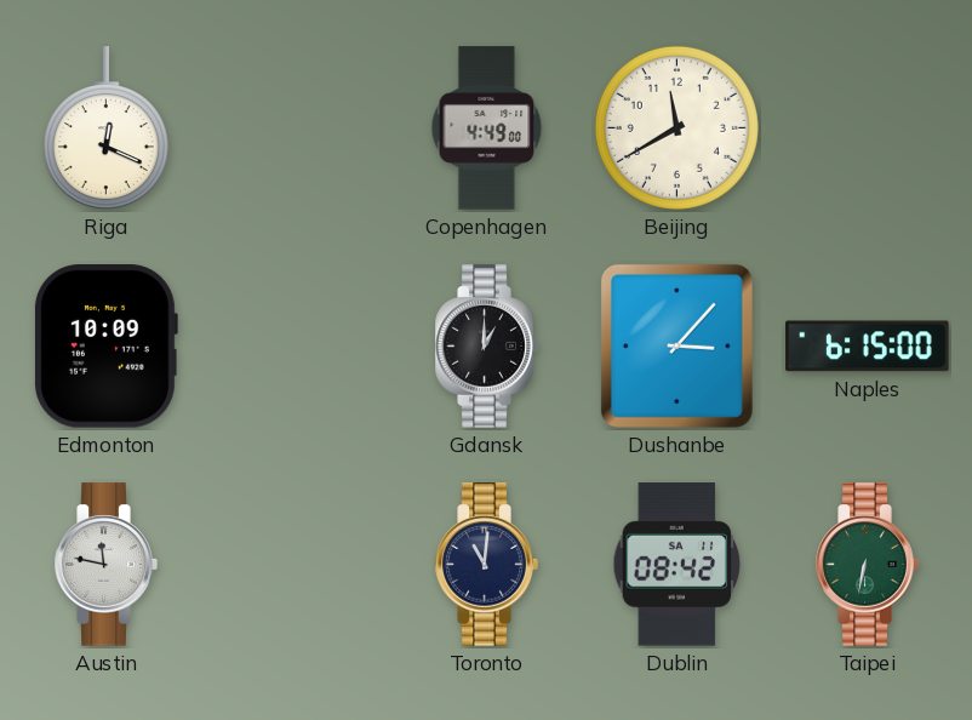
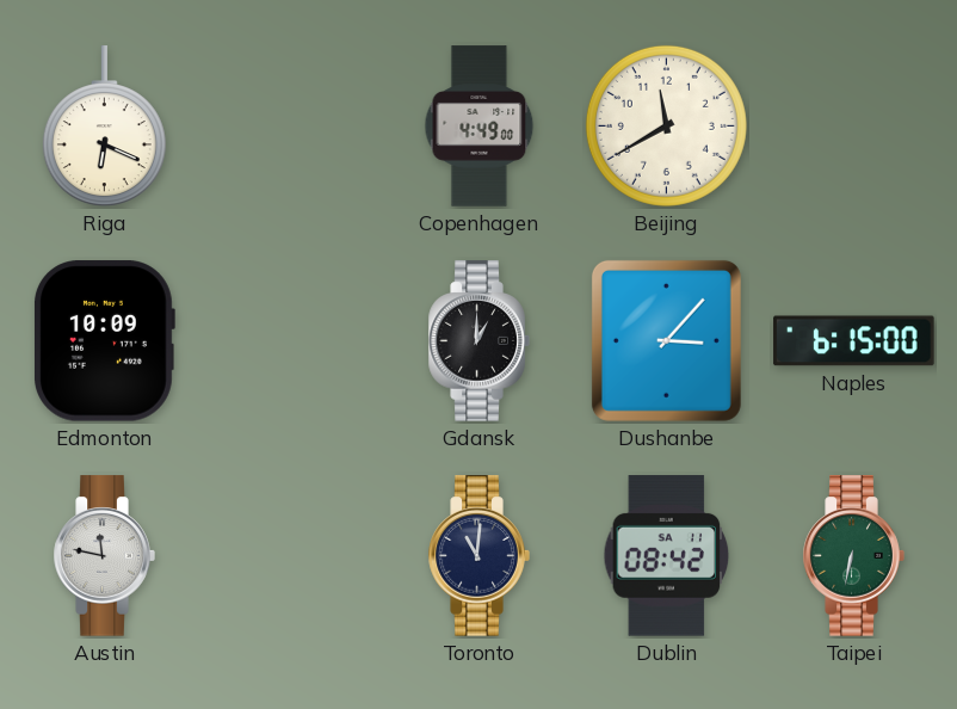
Riga: 12:19 -> 6:19
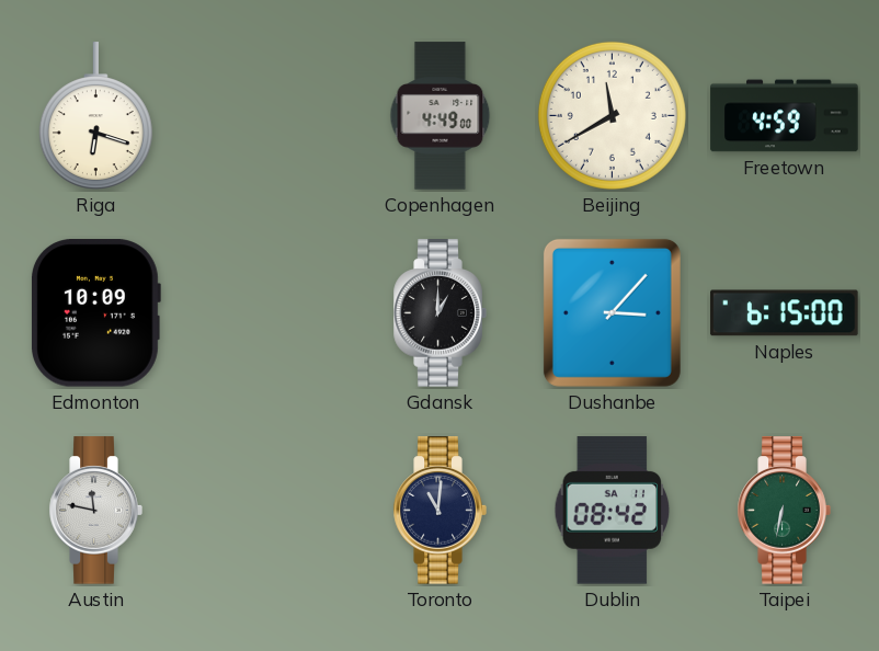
Riga: 6:19 -> 6:18
Freetown: none -> 4:59
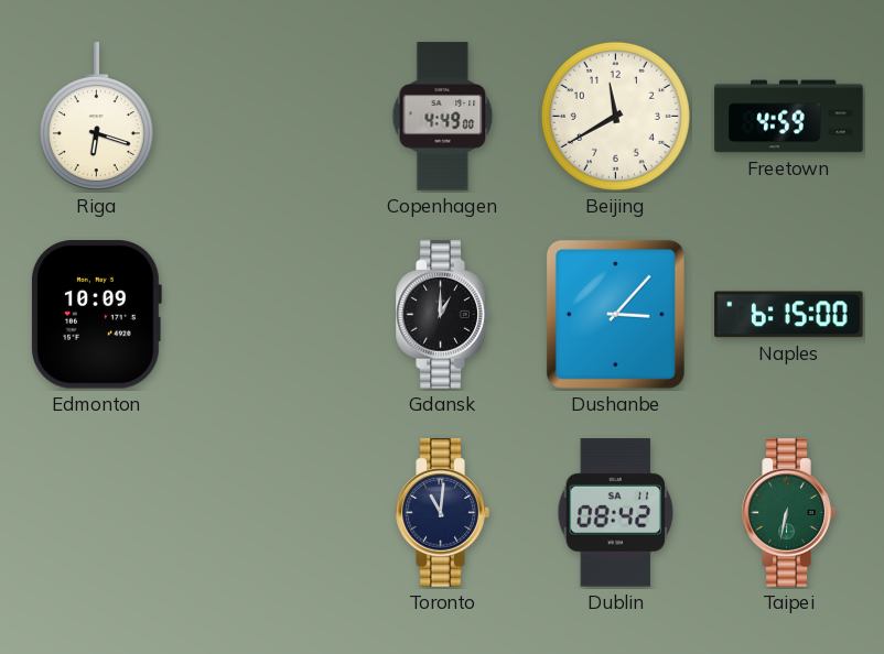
Austin: 11:47 -> none
